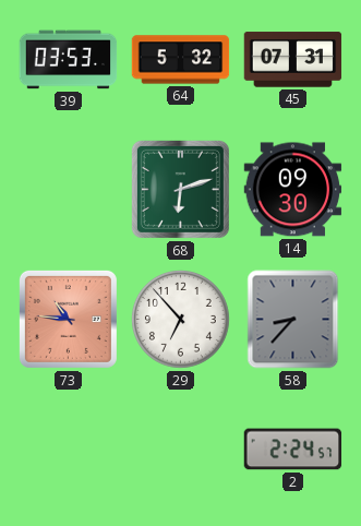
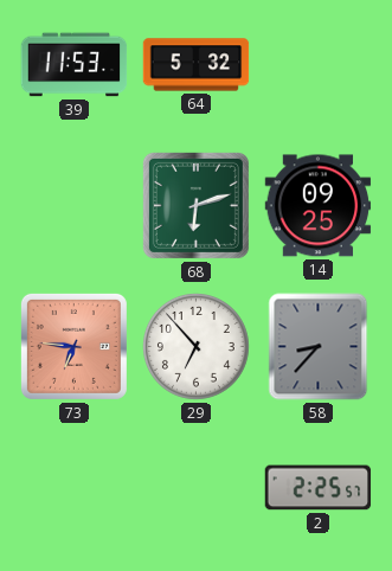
39: 03:53 -> 11:53
45: 07:31 -> none
14: 09:30 -> 09:25
73: 10:46 -> 6:46
2: 2:24 -> 2:25
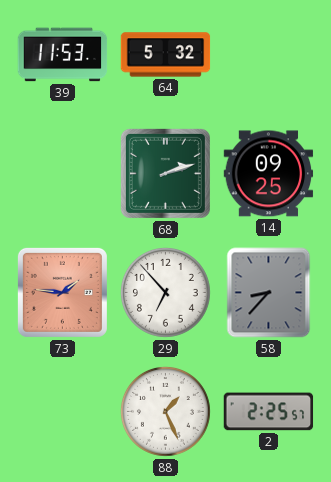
68: 6:12 -> 2:12
73: 6:46 -> 1:46
88: none -> 1:26
